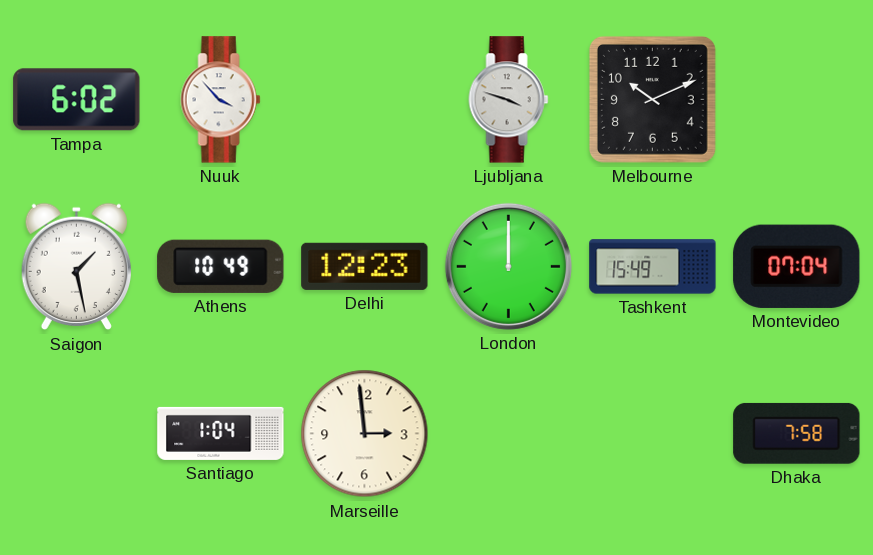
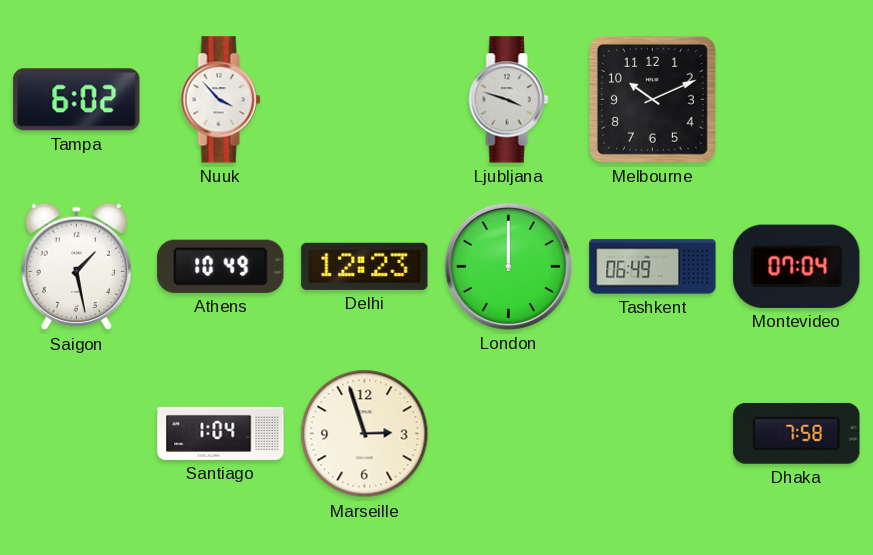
Tashkent: 15:49 -> 06:49
Marseille: 2:59 -> 2:57
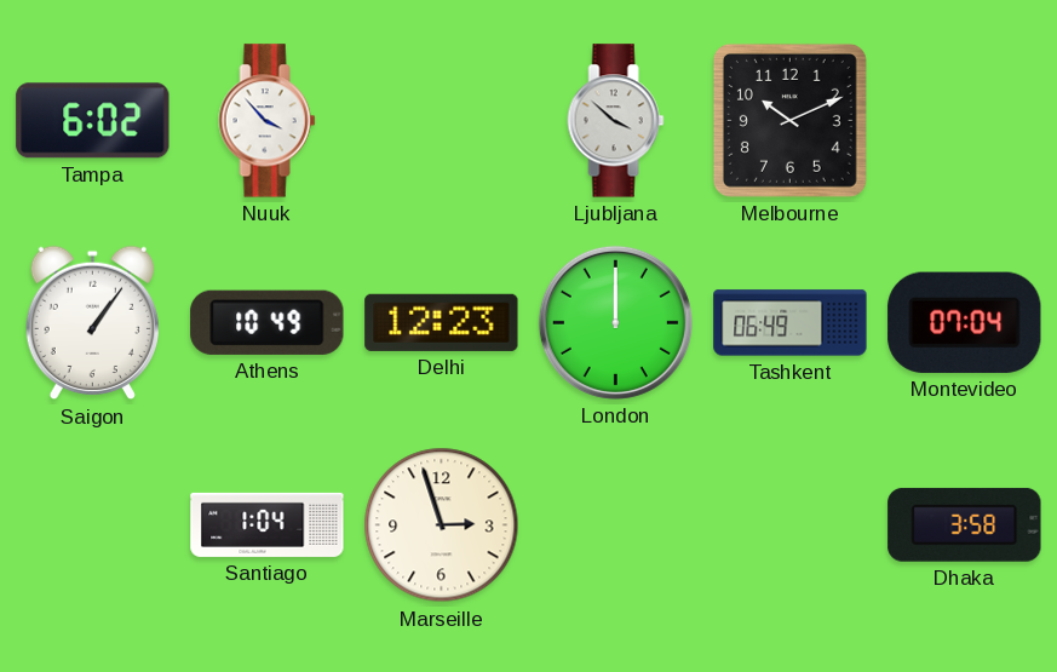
Ljubljana: 3:48 -> 3:52
Saigon: 1:28 -> 1:06
Dhaka: 7:58 -> 3:58
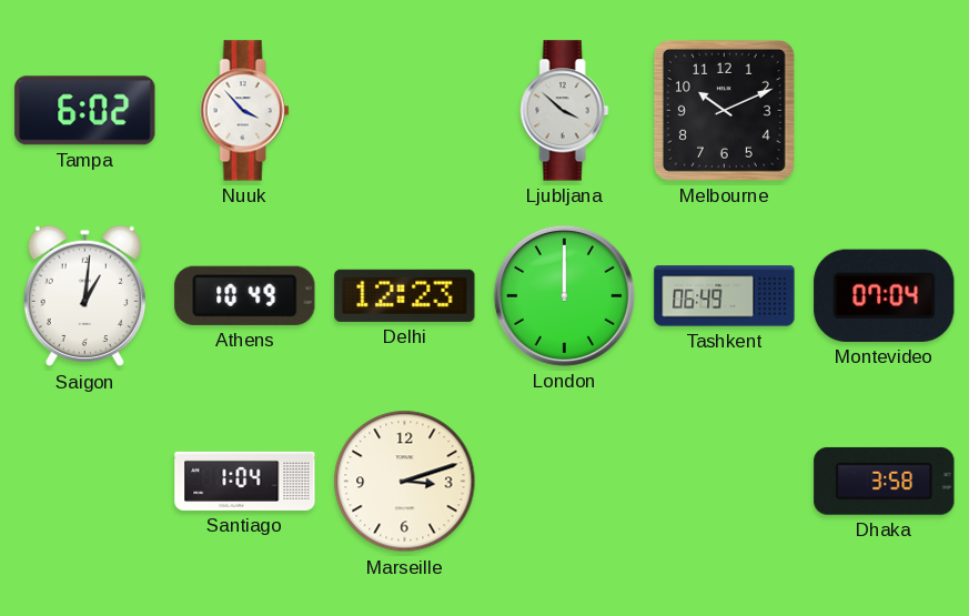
Saigon: 1:06 -> 1:01
Marseille: 2:57 -> 3:12
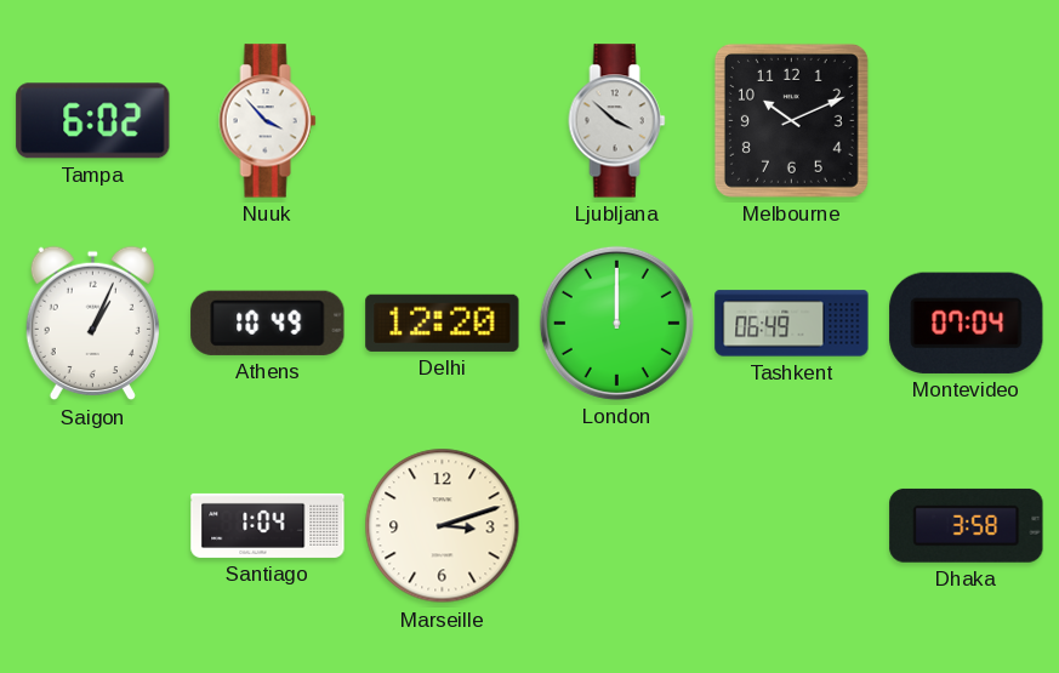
Saigon: 1:01 -> 1:04
Delhi: 12:23 -> 12:20
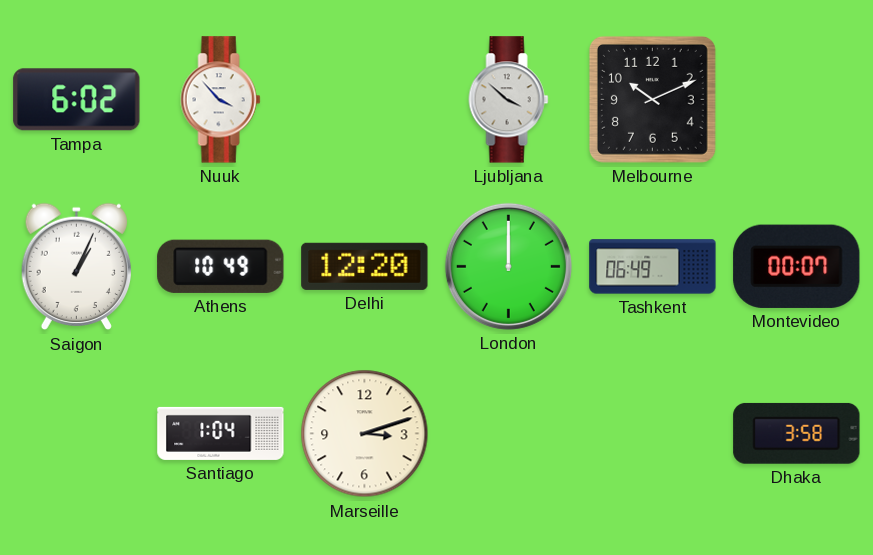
Montevideo: 07:04 -> 00:07
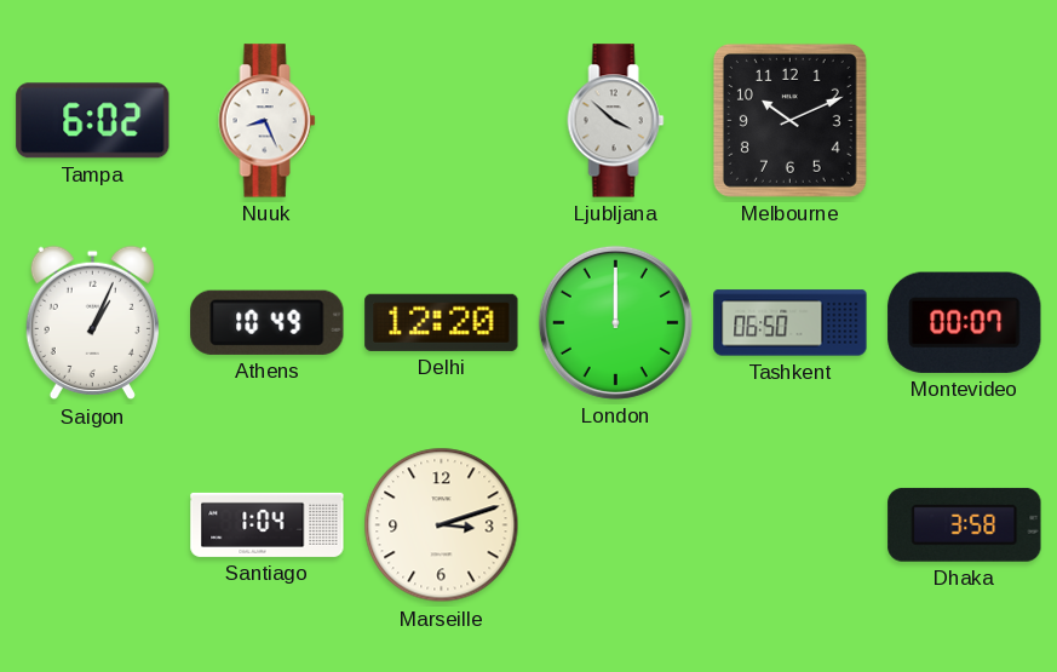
Nuuk: 3:53 -> 8:26
Tashkent: 06:49 -> 06:50
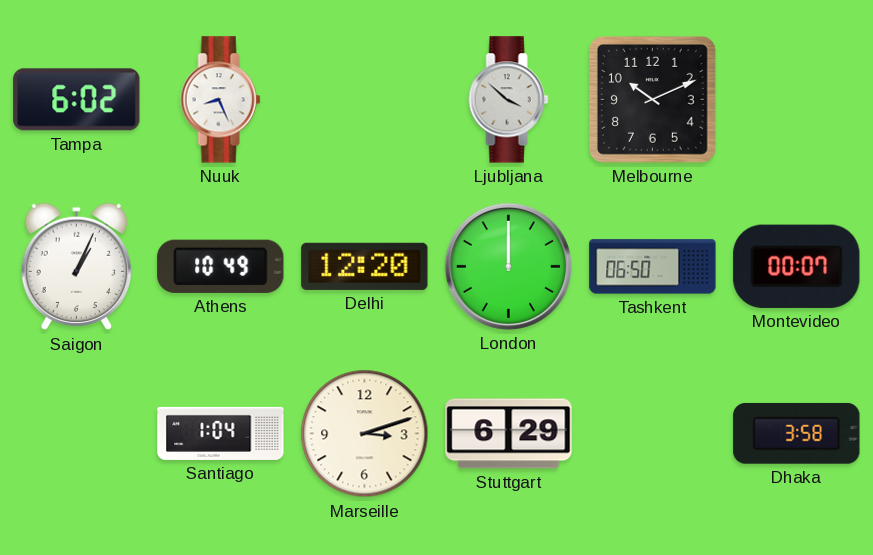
Stuttgart: none -> 6:29
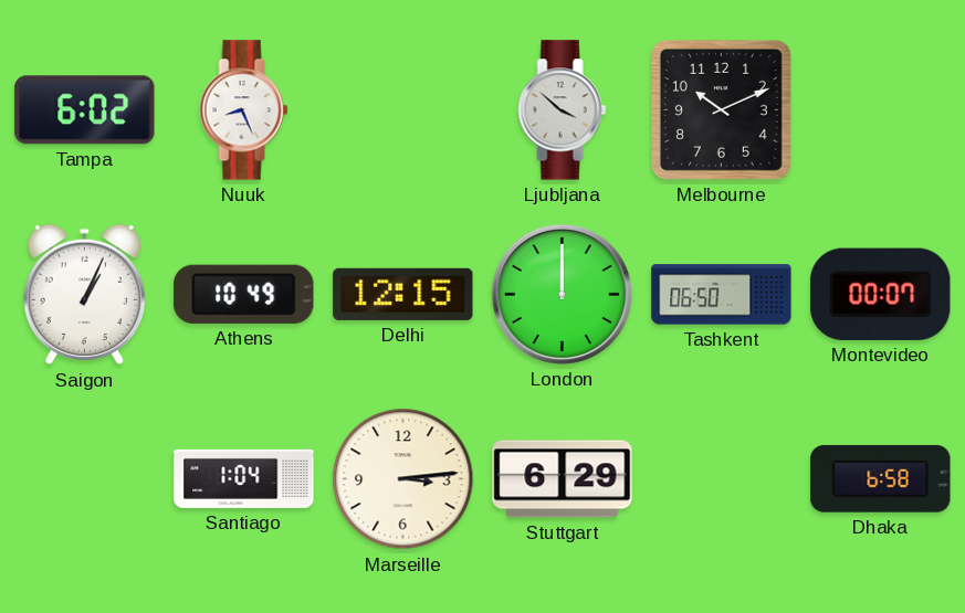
Delhi: 12:20 -> 12:15
Marseille: 3:12 -> 3:14
Dhaka: 3:58 -> 6:58
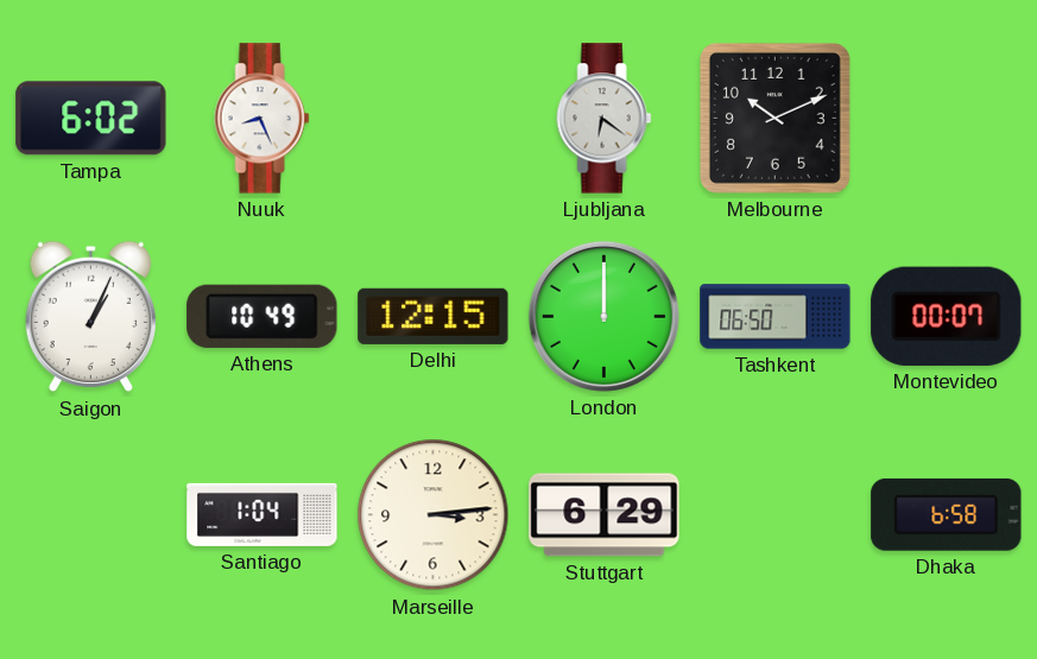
Ljubljana: 3:52 -> 6:21
